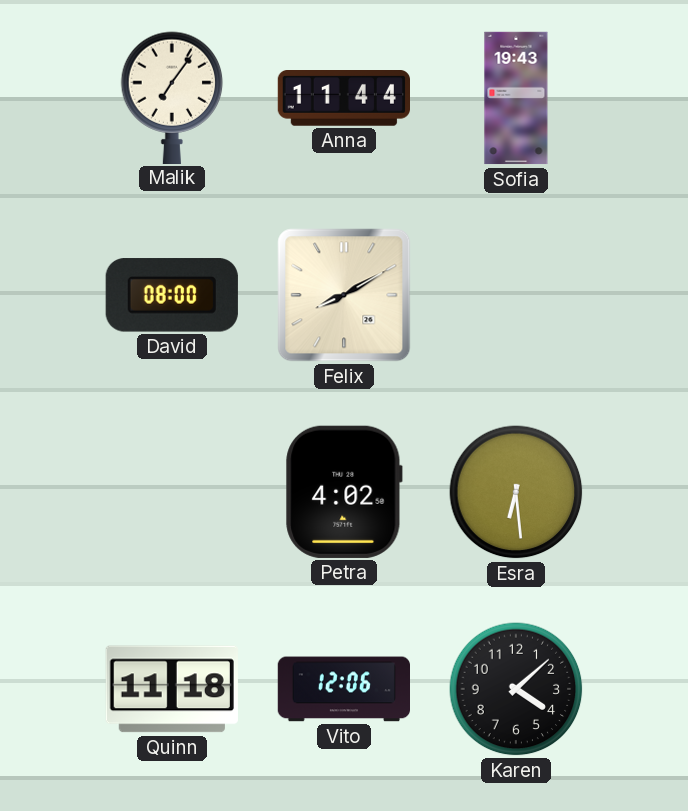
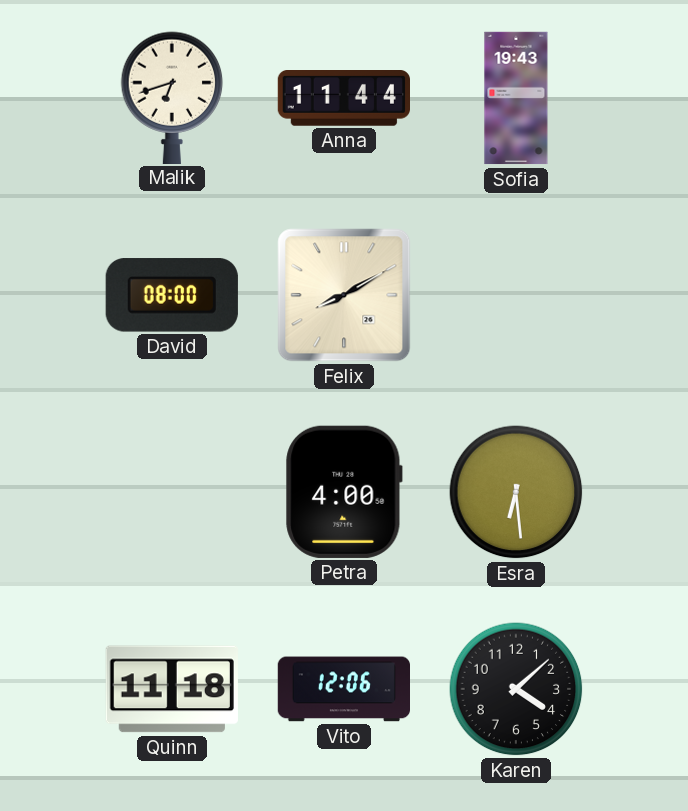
Malik: 7:06 -> 6:42
Petra: 4:02 -> 4:00
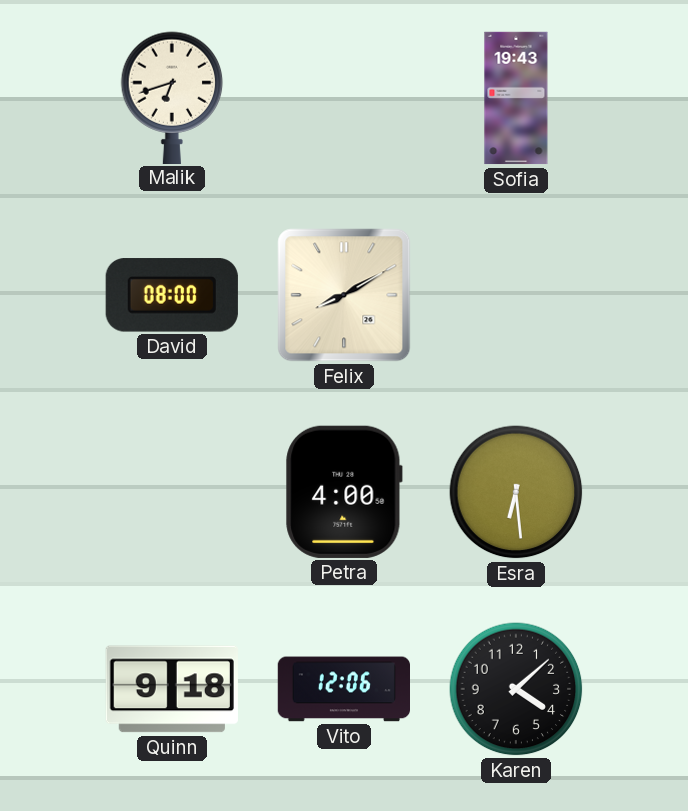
Anna: 11:44 -> none
Quinn: 11:18 -> 9:18
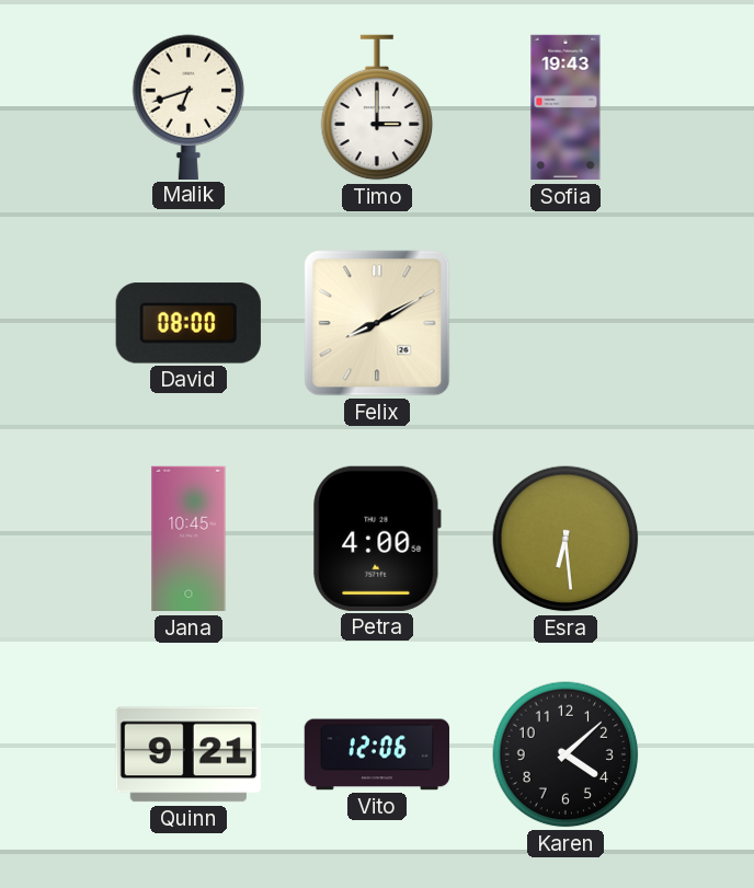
Timo: none -> 3:00
Jana: none -> 10:45
Quinn: 9:18 -> 9:21
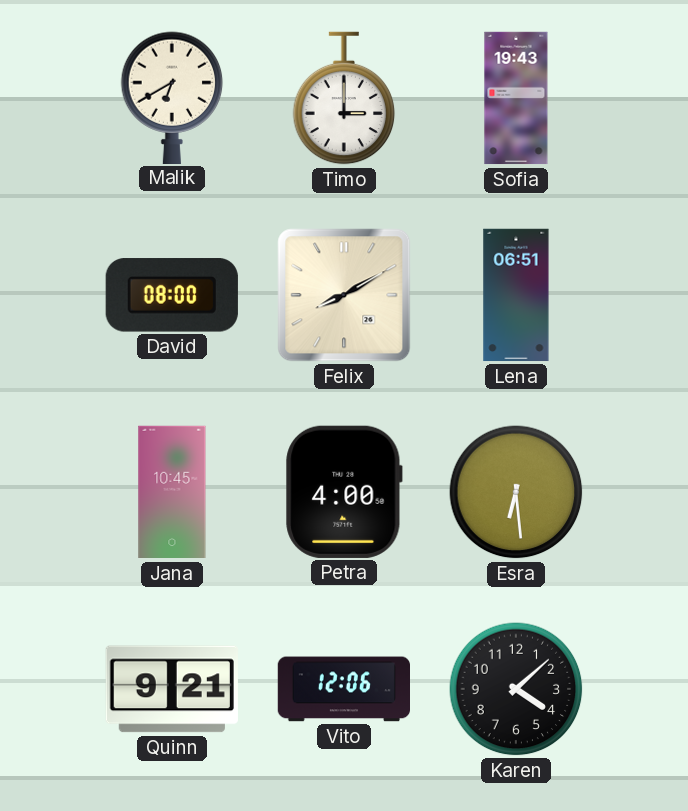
Malik: 6:42 -> 6:40
Lena: none -> 06:51
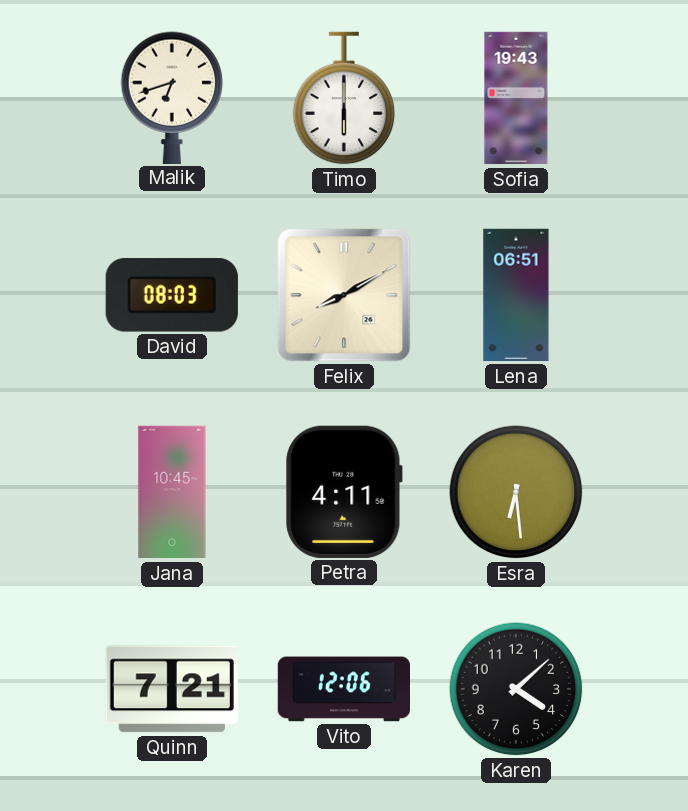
Malik: 6:40 -> 6:42
Timo: 3:00 -> 6:00
David: 08:00 -> 08:03
Petra: 4:00 -> 4:11
Quinn: 9:21 -> 7:21
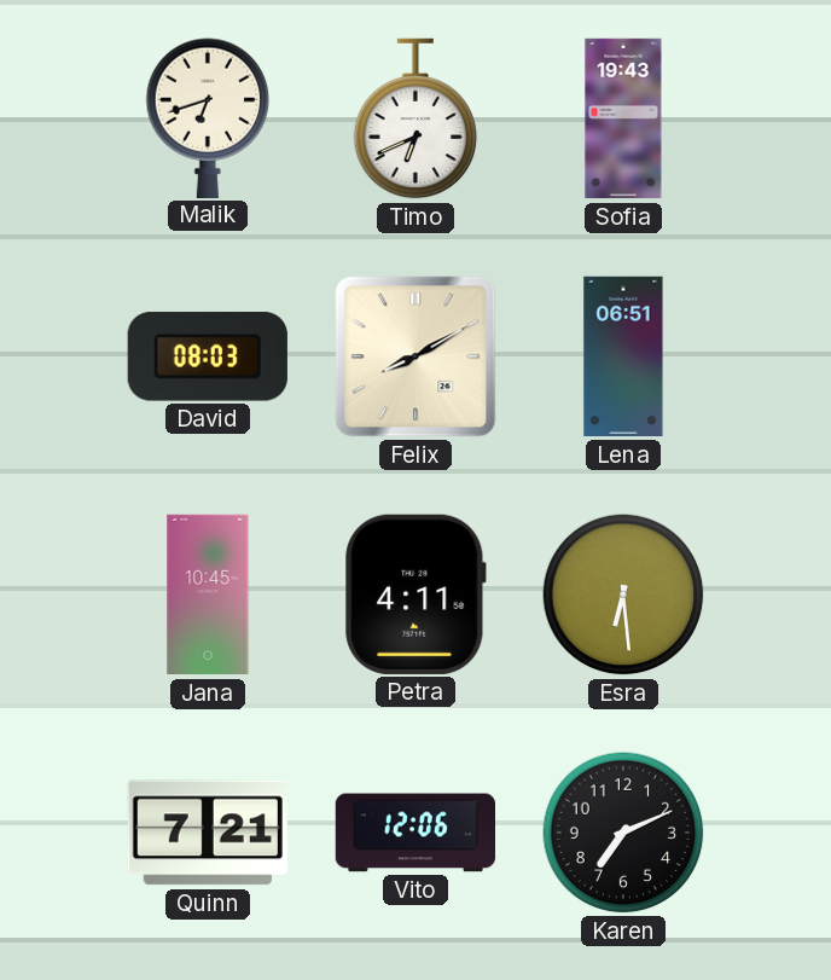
Timo: 6:00 -> 6:41
Karen: 4:08 -> 7:11
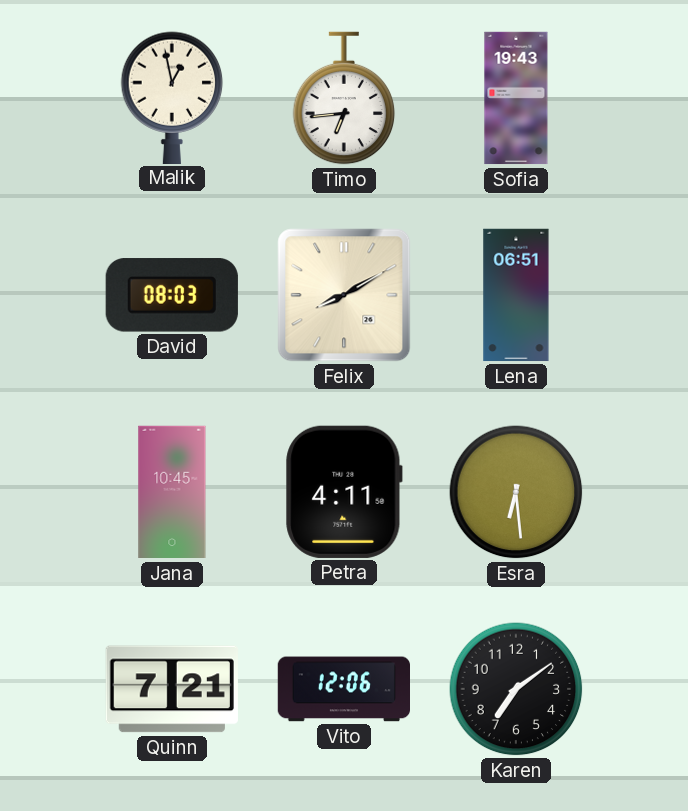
Malik: 6:42 -> 12:58
Timo: 6:41 -> 6:44
Karen: 7:11 -> 7:09
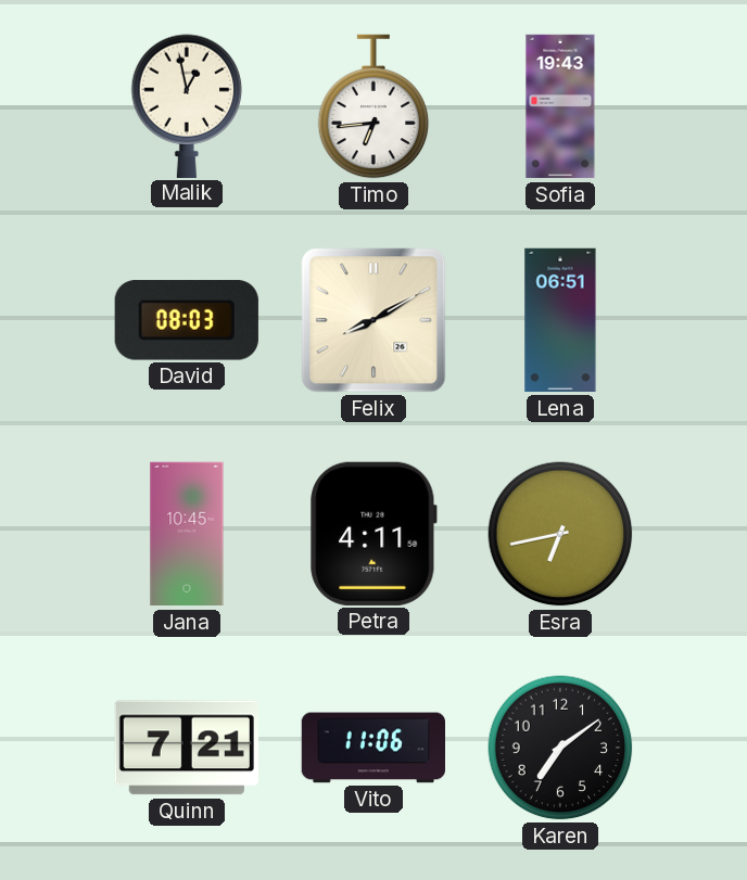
Esra: 6:29 -> 6:43
Vito: 12:06 -> 11:06
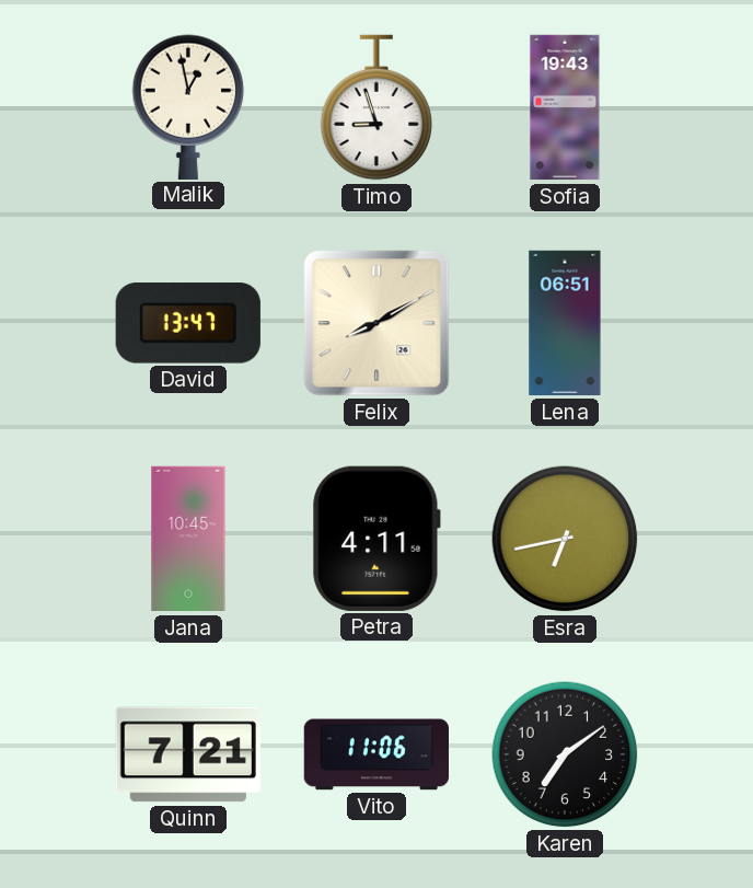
Timo: 6:44 -> 8:57
David: 08:03 -> 13:47
